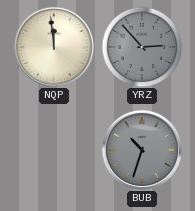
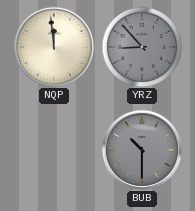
YRZ: 2:53 -> 8:53
BUB: 10:33 -> 10:30
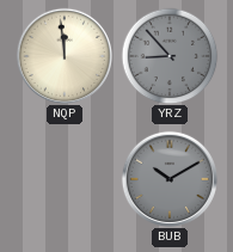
BUB: 10:30 -> 10:10
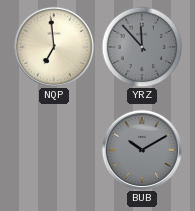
NQP: 11:59 -> 6:59
YRZ: 8:53 -> 11:53
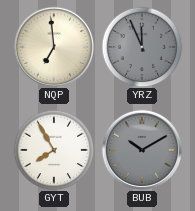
YRZ: 11:53 -> 11:56
GYT: none -> 7:55
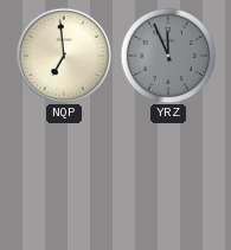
GYT: 7:55 -> none
BUB: 10:10 -> none
